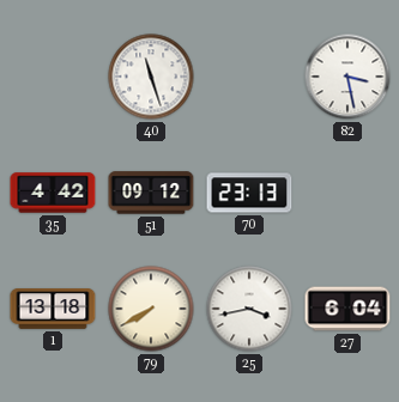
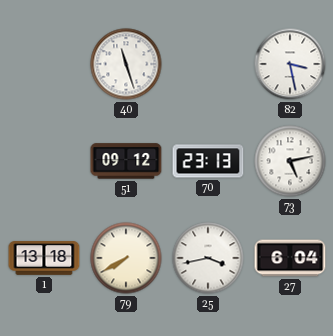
35: 4:42 -> none
73: none -> 5:13
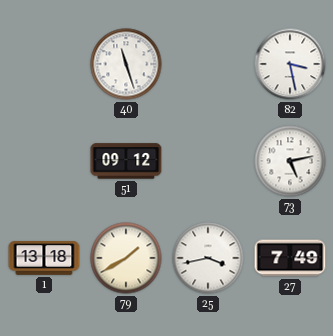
70: 23:13 -> none
79: 7:40 -> 1:40
27: 6:04 -> 7:49
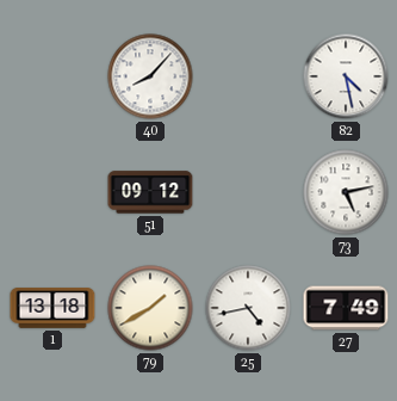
40: 11:27 -> 8:07
82: 3:28 -> 4:28
25: 3:43 -> 4:43
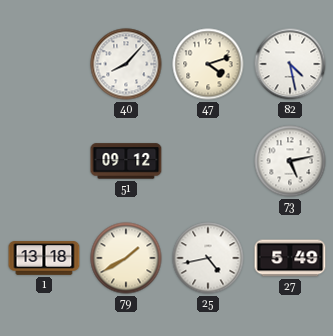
47: none -> 4:12
27: 7:49 -> 5:49
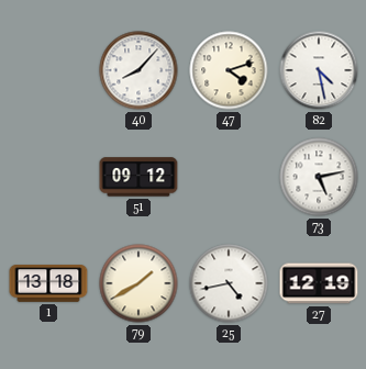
27: 5:49 -> 12:19
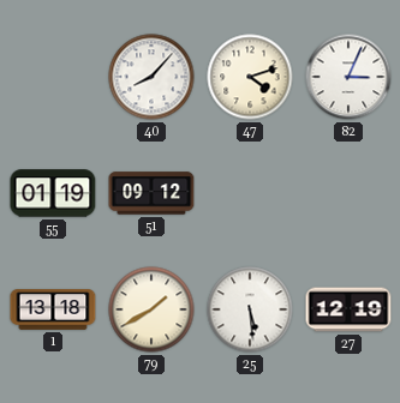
82: 4:28 -> 3:04
55: none -> 01:19
73: 5:13 -> none
25: 4:43 -> 5:29
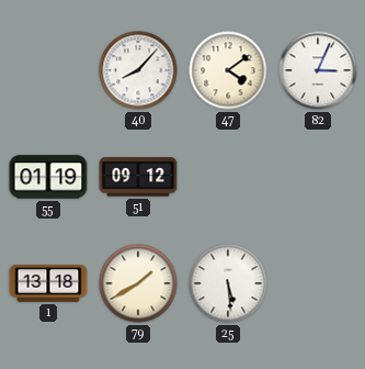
47: 4:12 -> 4:09
27: 12:19 -> none
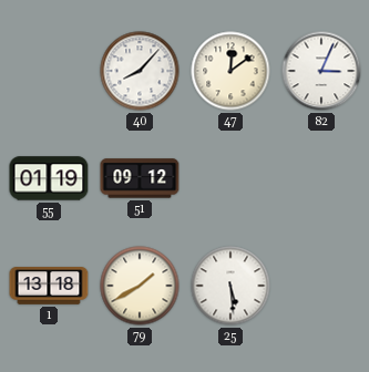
47: 4:09 -> 12:09
